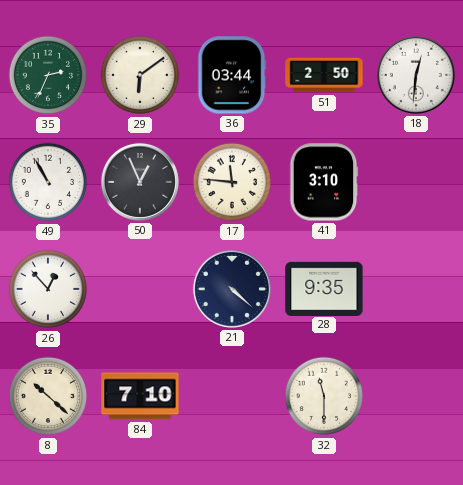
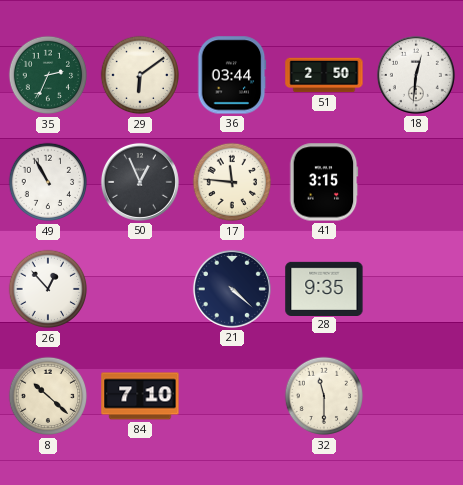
41: 3:10 -> 3:15
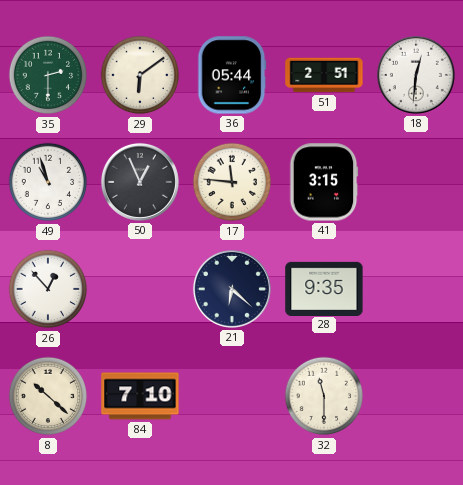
35: 2:34 -> 2:30
36: 03:44 -> 05:44
51: 2:50 -> 2:51
49: 10:55 -> 10:57
21: 4:22 -> 6:22
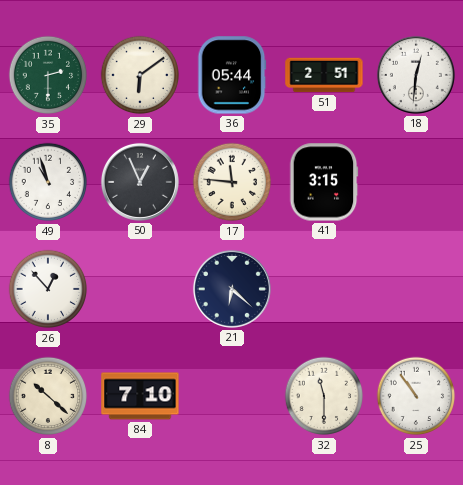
28: 9:35 -> none
25: none -> 10:54
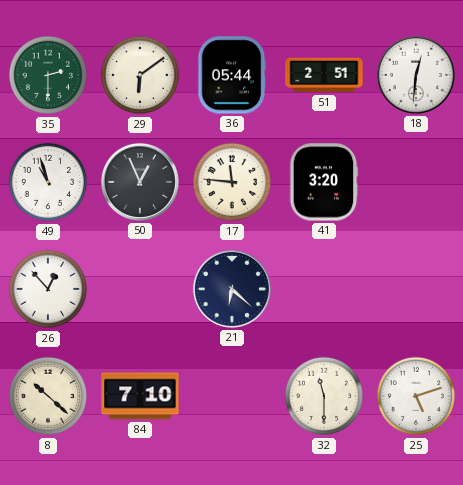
41: 3:15 -> 3:20
25: 10:54 -> 5:12
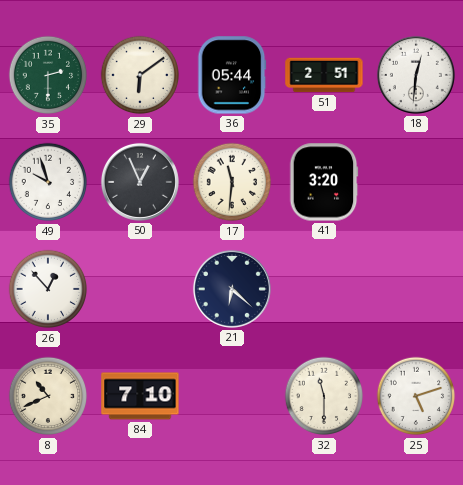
49: 10:57 -> 9:57
17: 11:46 -> 11:31
8: 10:22 -> 10:41
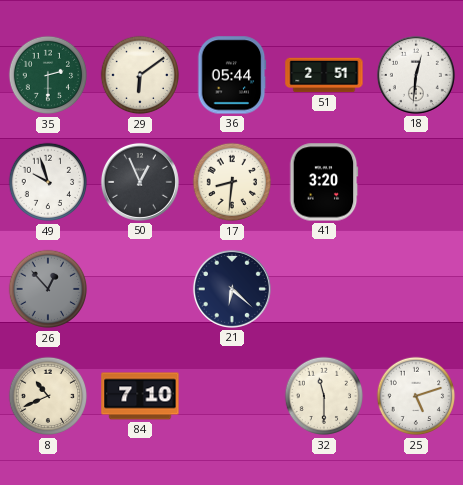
17: 11:31 -> 8:31
26 dial: white -> grey
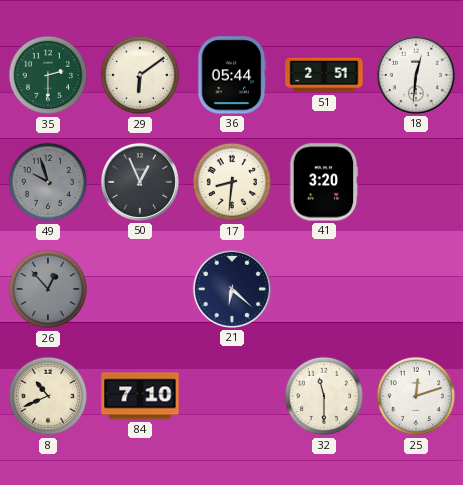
49 dial: white -> grey
25: 5:12 -> 12:12
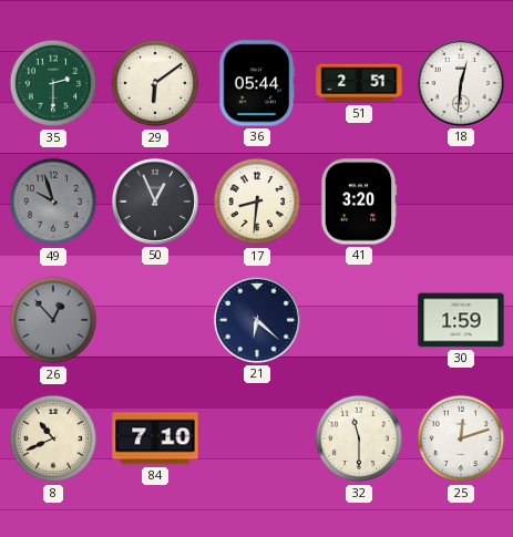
30: none -> 1:59
